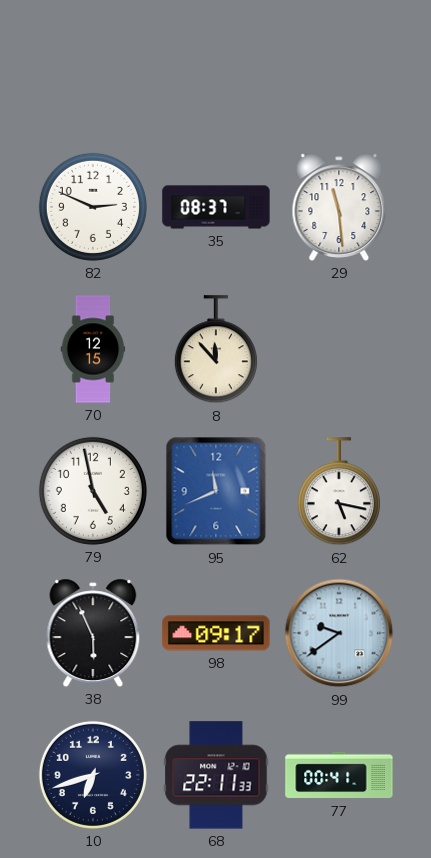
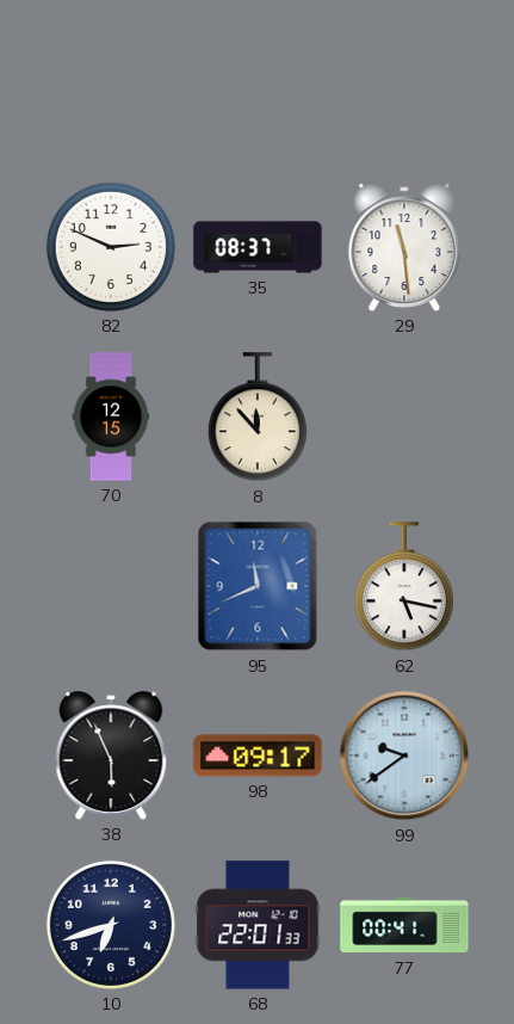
79: 4:58 -> none
68: 22:11 -> 22:01
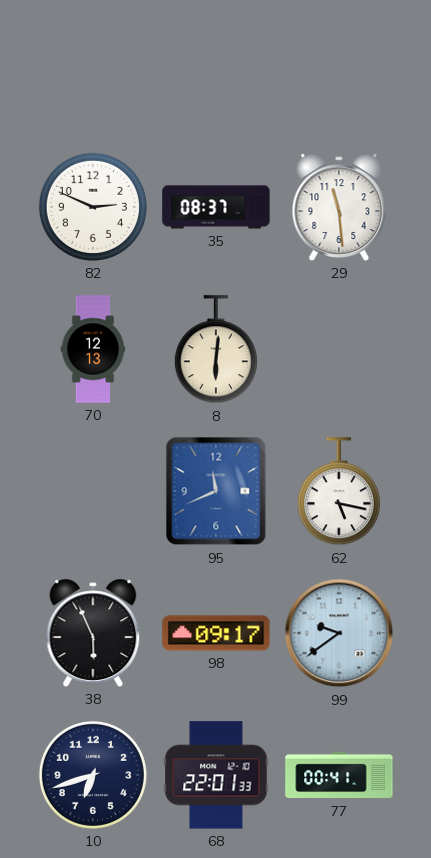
70: 12:15 -> 12:13
8: 11:53 -> 6:01
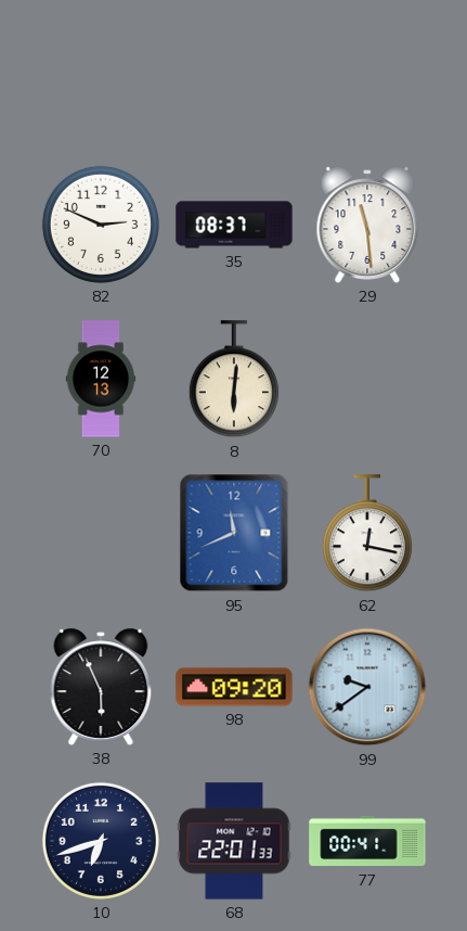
62: 5:17 -> 12:17
98: 09:17 -> 09:20
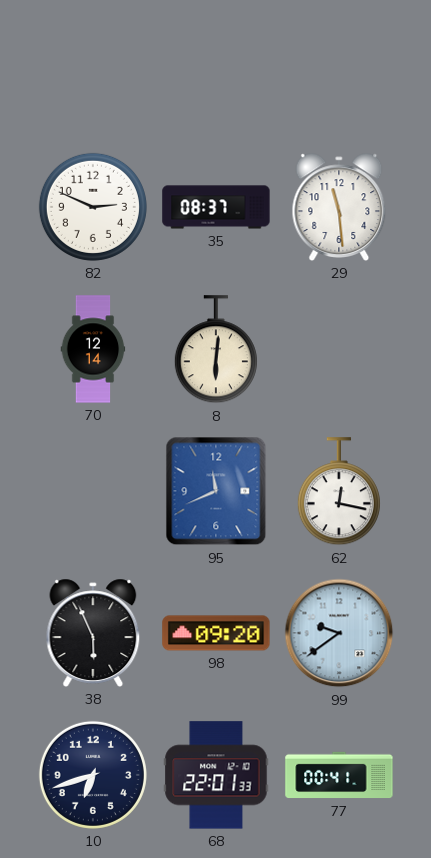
70: 12:13 -> 12:14
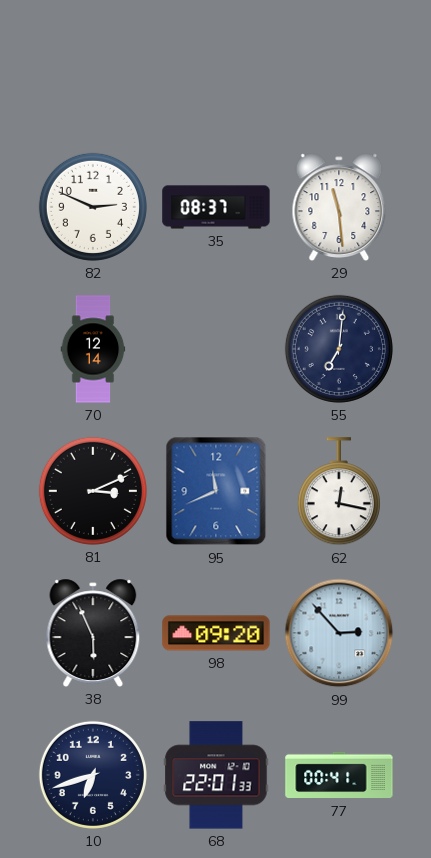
8: 6:01 -> none
55: none -> 7:01
81: none -> 3:11
99: 9:39 -> 2:53
